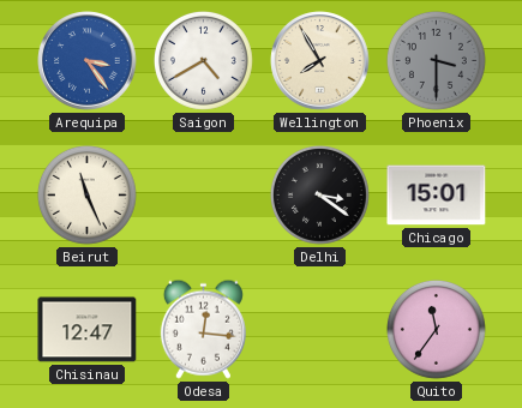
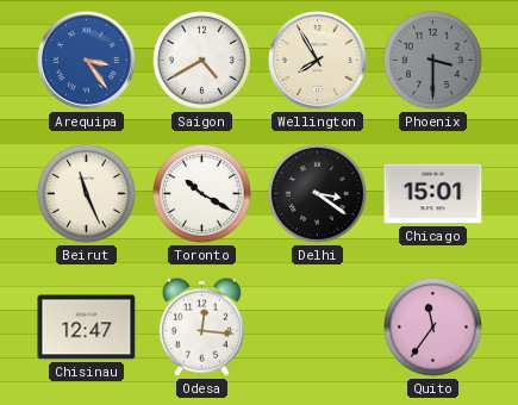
Toronto: none -> 10:20
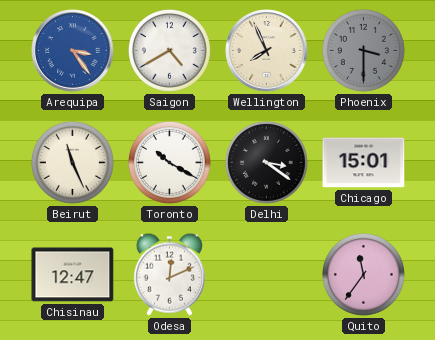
Wellington: 7:55 -> 7:56
Odesa: 12:16 -> 12:11
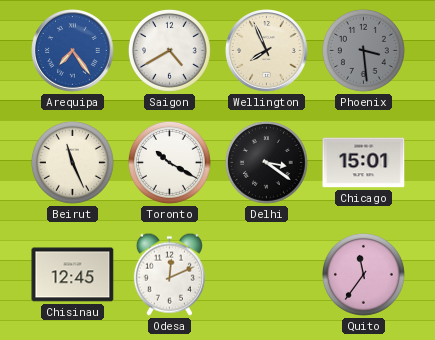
Arequipa: 3:24 -> 7:24
Phoenix: 3:30 -> 3:29
Chisinau: 12:47 -> 12:45
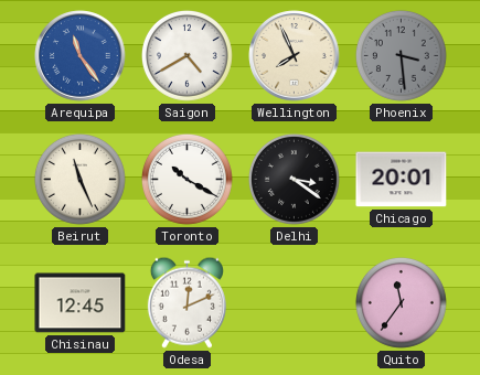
Arequipa: 7:24 -> 11:24
Chicago: 15:01 -> 20:01
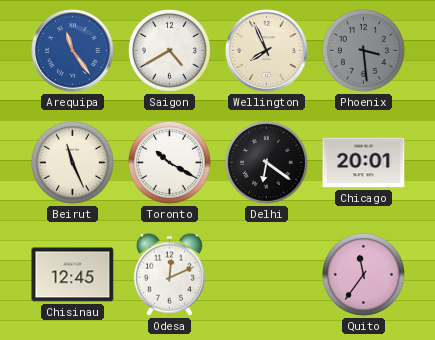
Delhi: 3:21 -> 6:21
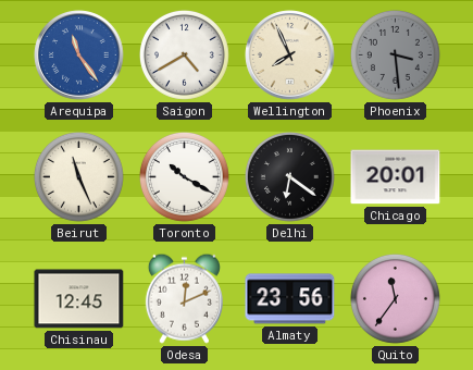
Almaty: none -> 23:56
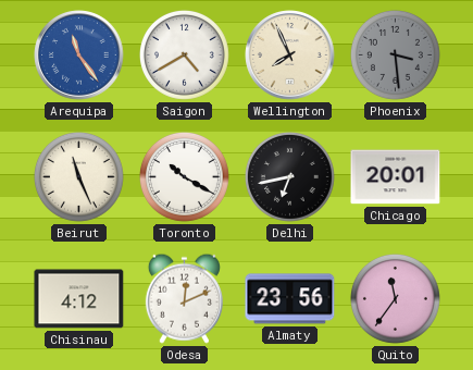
Delhi: 6:21 -> 6:43
Chisinau: 12:45 -> 4:12
